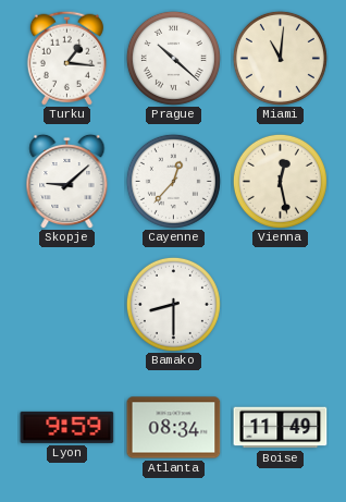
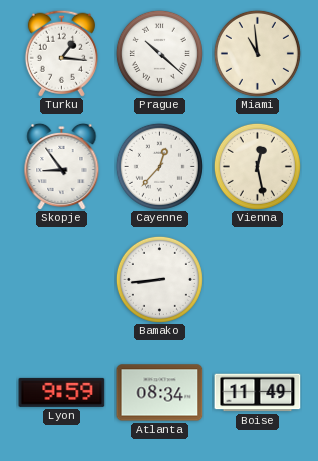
Miami: 11:01 -> 10:59
Skopje: 9:08 -> 8:54
Bamako: 8:30 -> 8:44
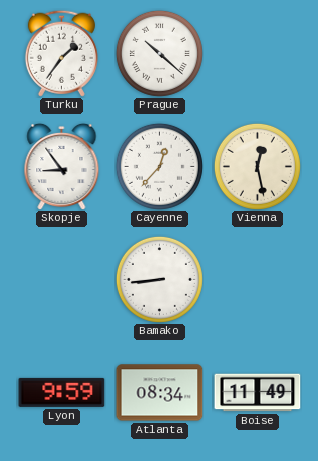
Turku: 1:16 -> 1:36
Miami: 10:59 -> none
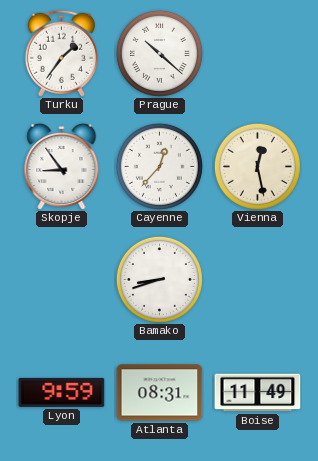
Bamako: 8:44 -> 8:42
Atlanta: 08:34 -> 08:31
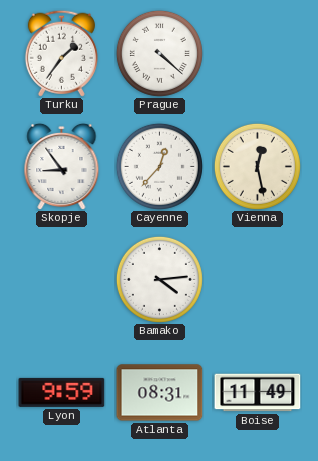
Prague: 10:22 -> 4:22
Bamako: 8:42 -> 4:14
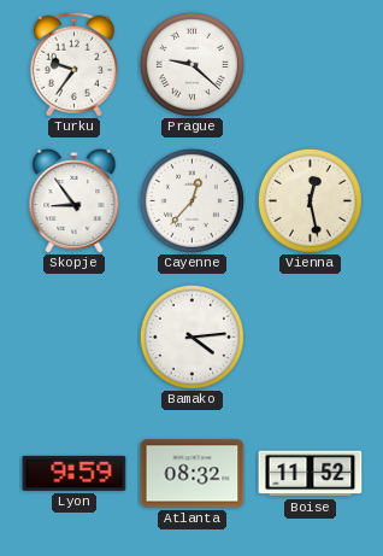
Turku: 1:36 -> 9:36
Prague: 4:22 -> 9:22
Atlanta: 08:31 -> 08:32
Boise: 11:49 -> 11:52
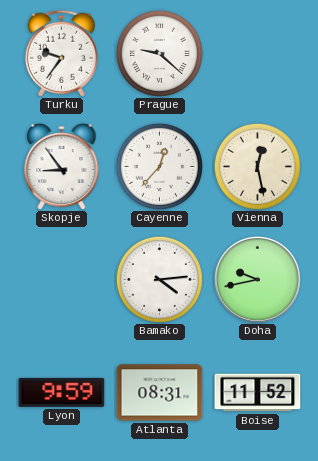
Doha: none -> 9:43
Atlanta: 08:32 -> 08:31
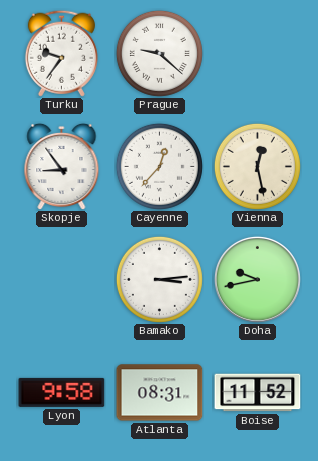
Bamako: 4:14 -> 3:14
Lyon: 9:59 -> 9:58
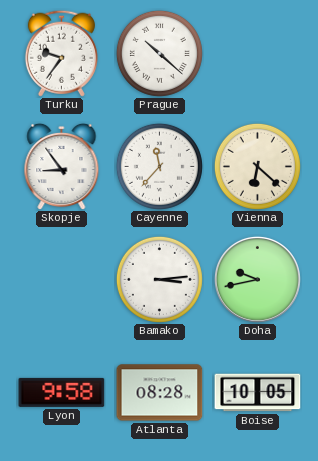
Prague: 9:22 -> 10:22
Cayenne: 12:37 -> 11:37
Vienna: 12:28 -> 6:22
Atlanta: 08:31 -> 08:28
Boise: 11:52 -> 10:05
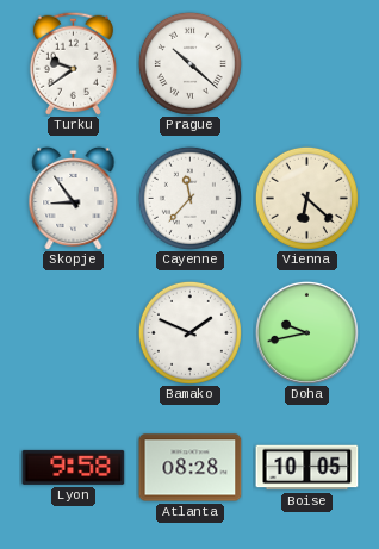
Turku: 9:36 -> 9:39
Bamako: 3:14 -> 1:49
